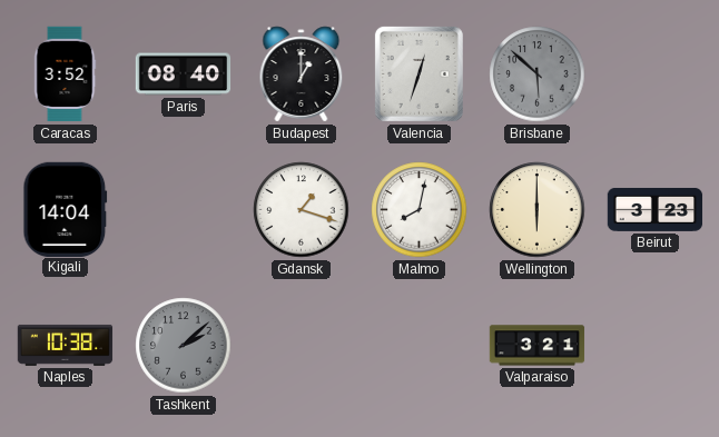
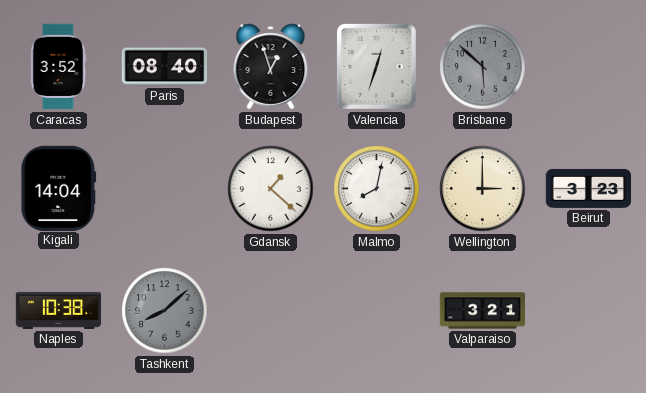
Budapest: 1:00 -> 12:57
Gdansk: 1:18 -> 1:22
Wellington: 6:00 -> 3:00
Tashkent: 2:08 -> 8:08
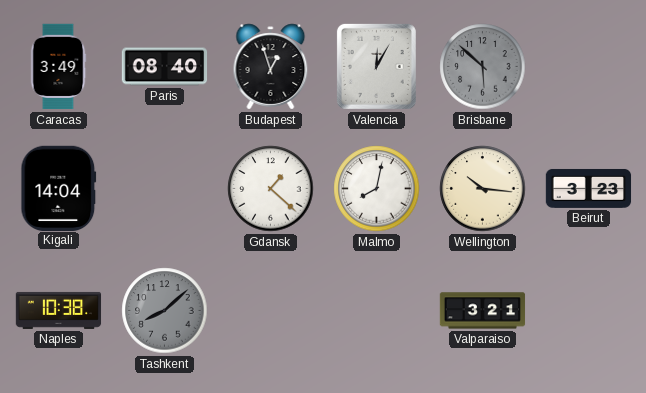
Caracas: 3:52 -> 3:49
Valencia: 12:33 -> 12:05
Wellington: 3:00 -> 10:16
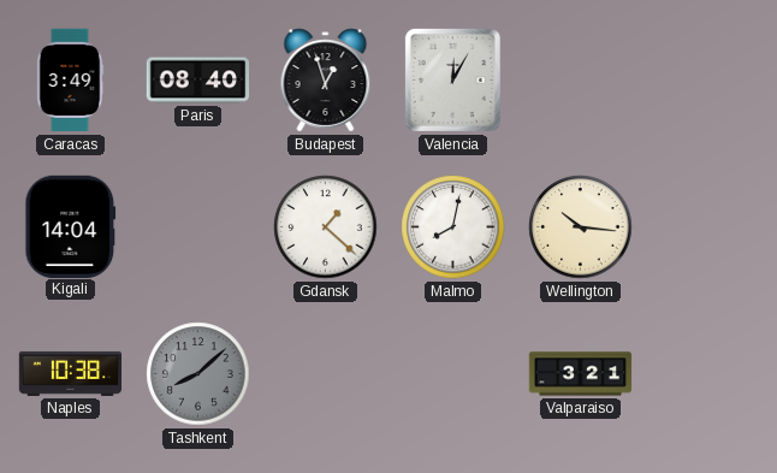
Brisbane: 5:52 -> none
Beirut: 3:23 -> none
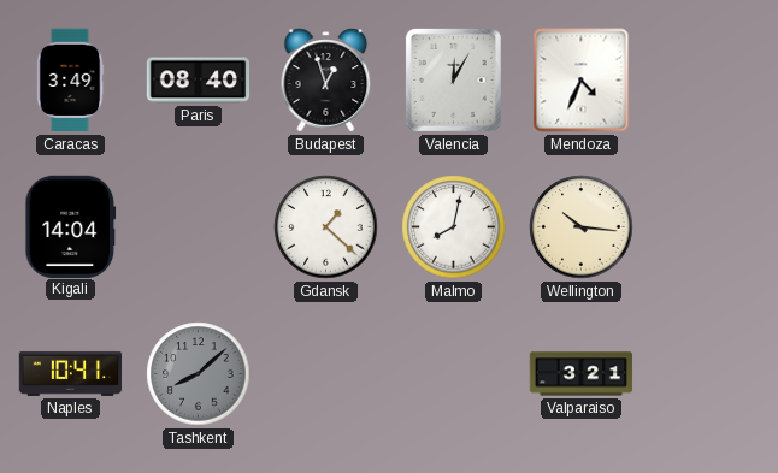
Mendoza: none -> 4:34
Naples: 10:38 -> 10:41
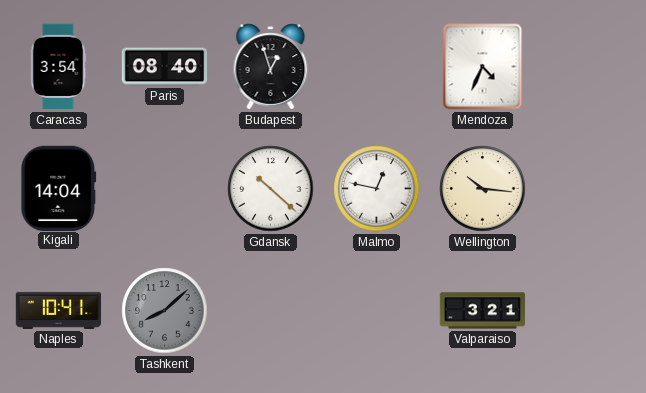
Caracas: 3:49 -> 3:54
Valencia: 12:05 -> none
Gdansk: 1:22 -> 10:22
Malmo: 8:02 -> 12:47
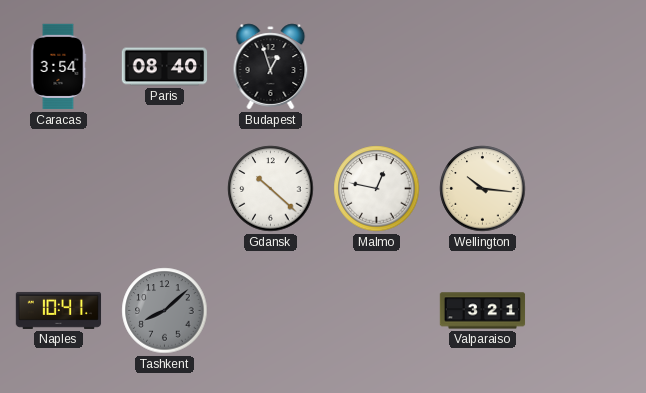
Mendoza: 4:34 -> none
Kigali: 14:04 -> none
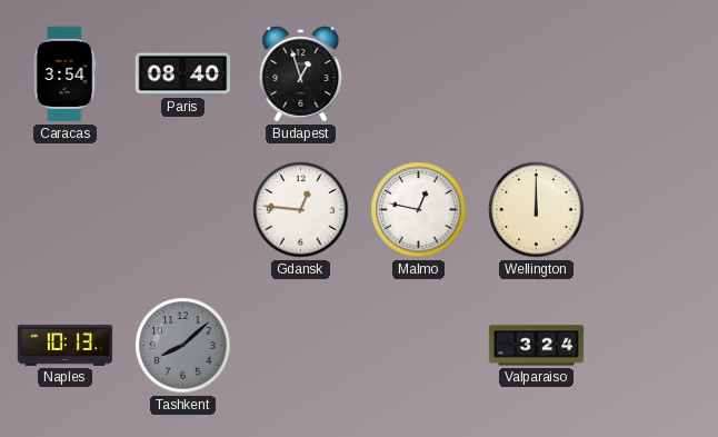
Gdansk: 10:22 -> 12:46
Wellington: 10:16 -> 12:00
Naples: 10:41 -> 10:13
Valparaiso: 3:21 -> 3:24
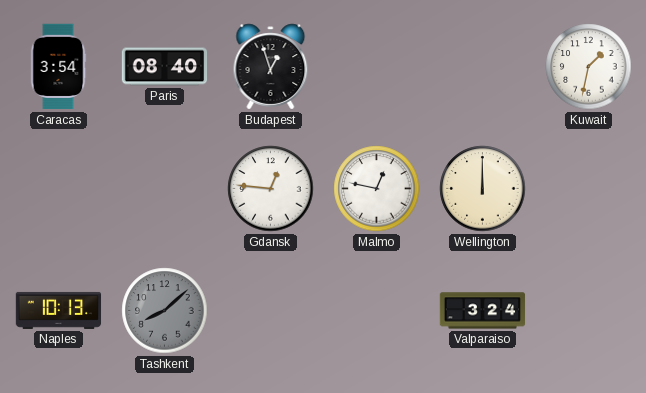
Kuwait: none -> 1:32
